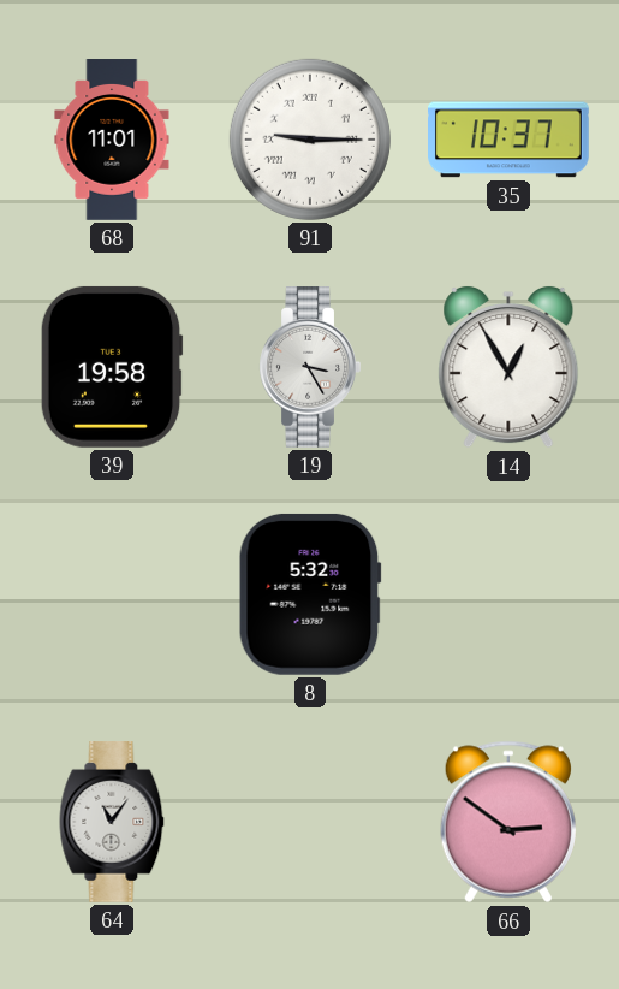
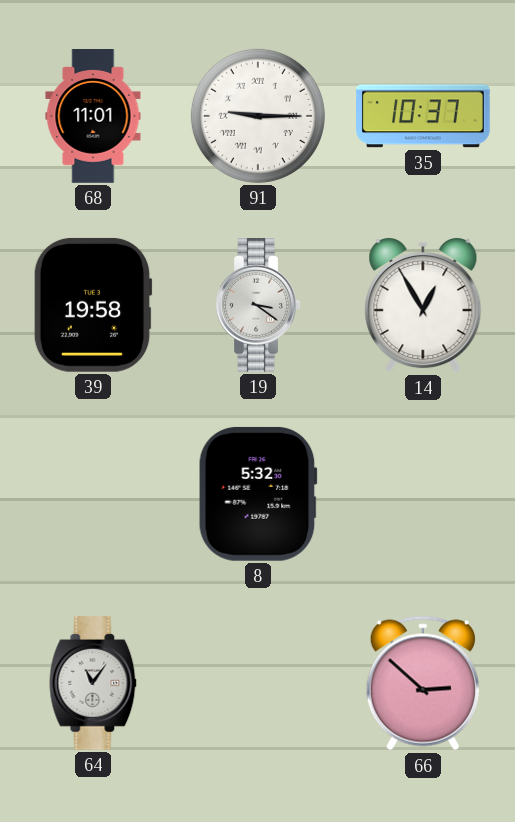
19: 3:25 -> 3:21
66: 2:51 -> 2:52
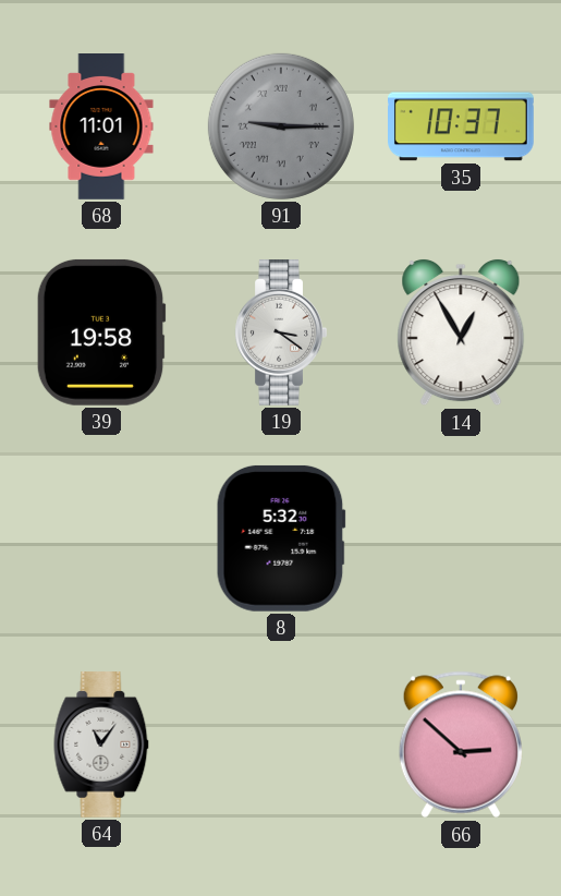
91 dial: white -> grey
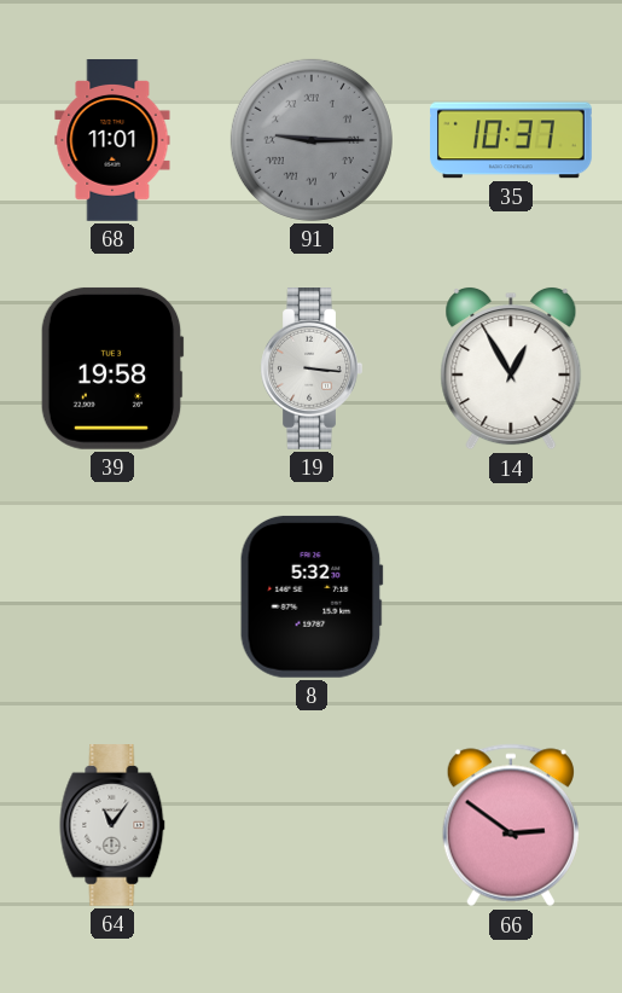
19: 3:21 -> 3:16
66: 2:52 -> 2:51
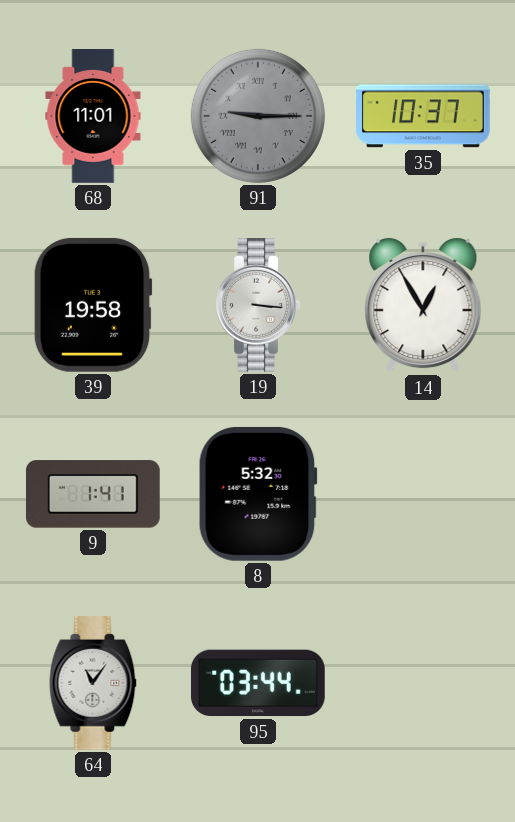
9: none -> 1:41
95: none -> 03:44
66: 2:51 -> none
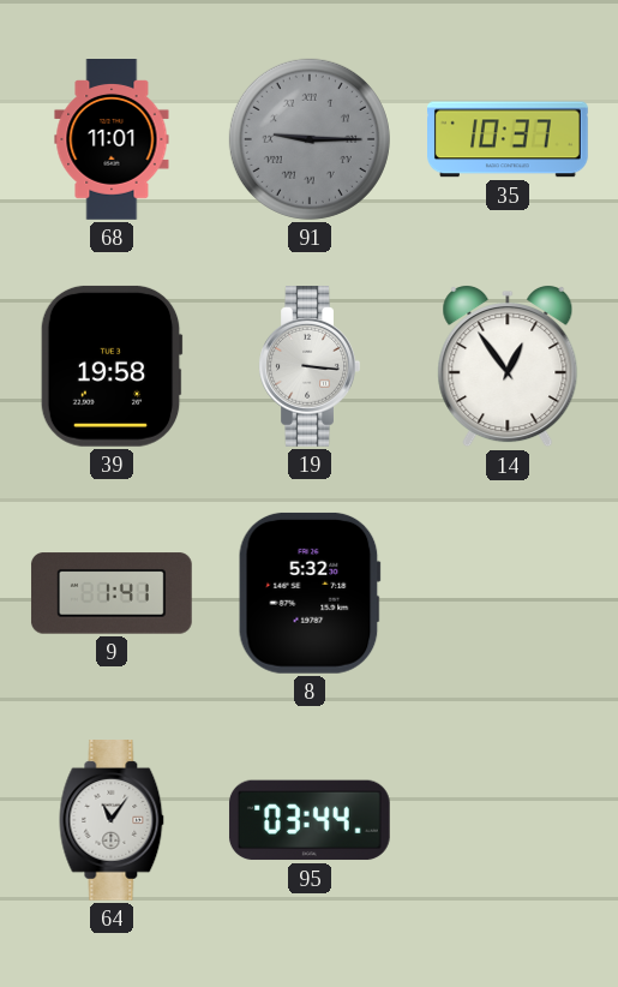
14: 12:55 -> 12:54
